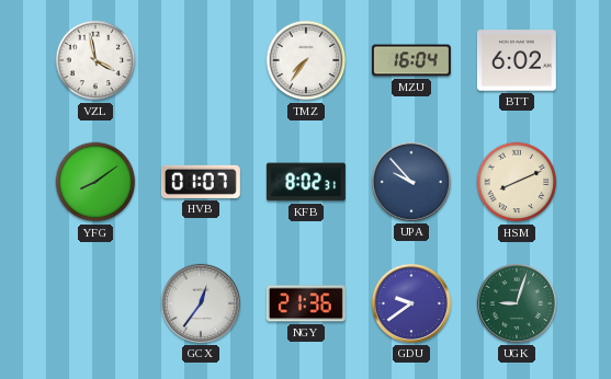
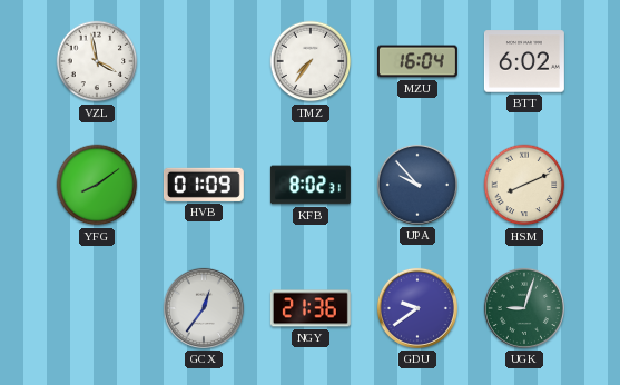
HVB: 01:07 -> 01:09
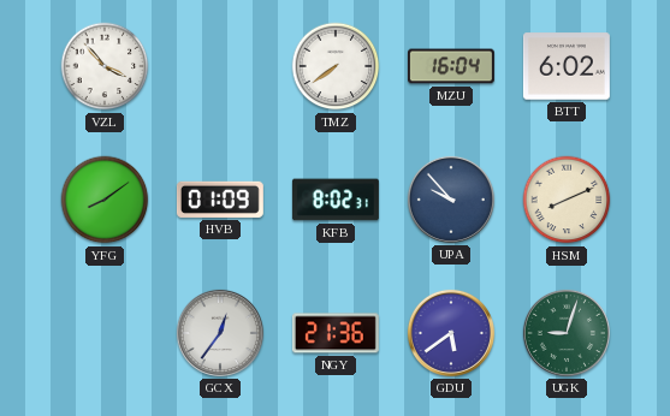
VZL: 3:58 -> 3:53
TMZ: 7:36 -> 7:39
GDU: 9:39 -> 5:39
